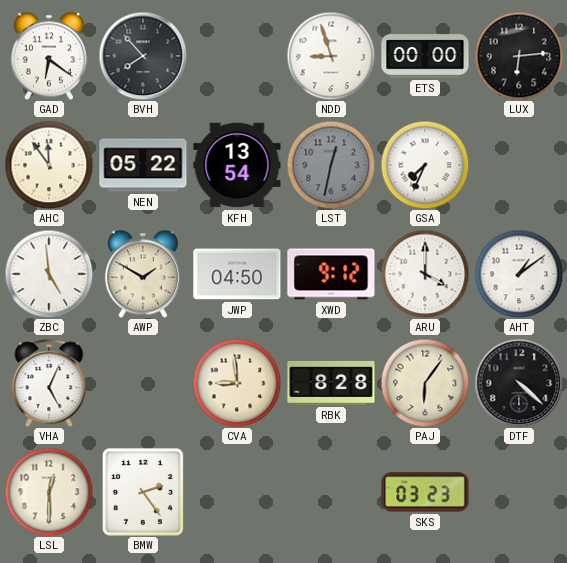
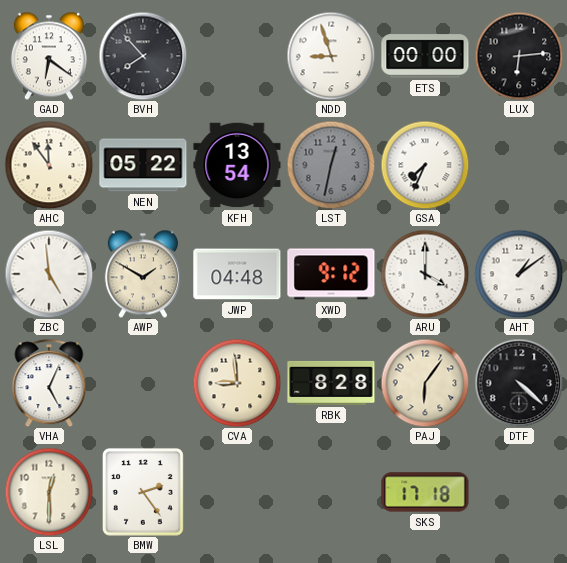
JWP: 04:50 -> 04:48
SKS: 03:23 -> 17:18
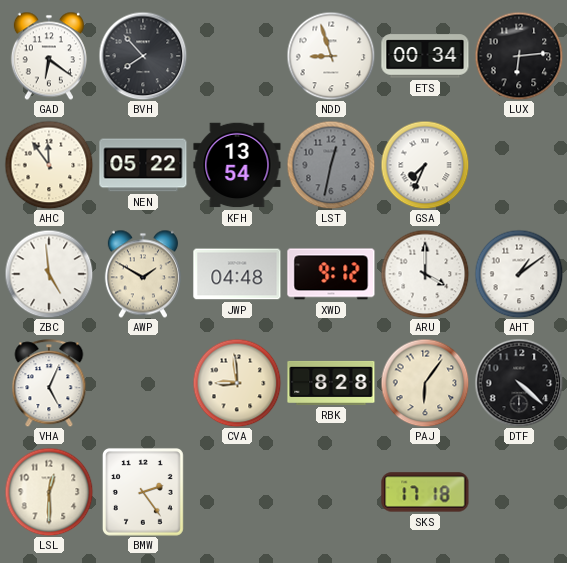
ETS: 00:00 -> 00:34
